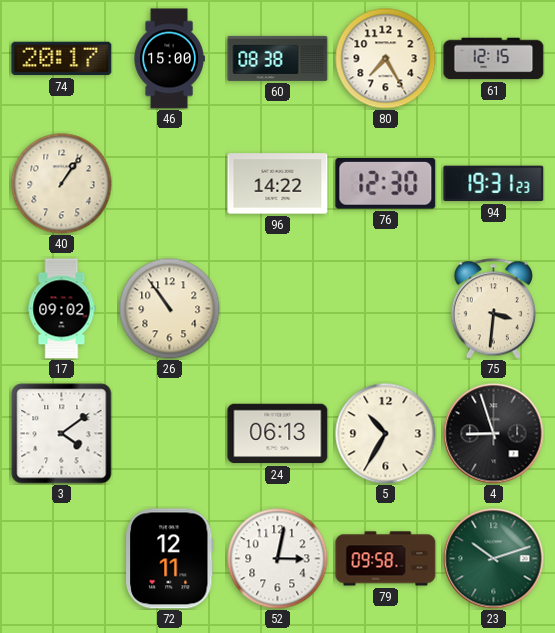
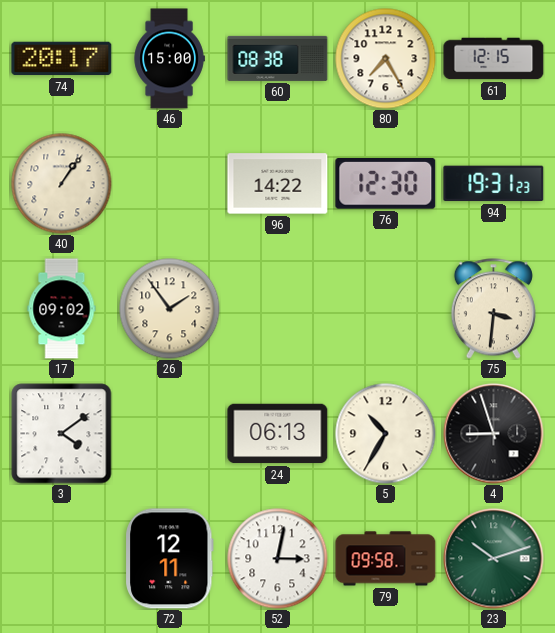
26: 10:54 -> 1:54
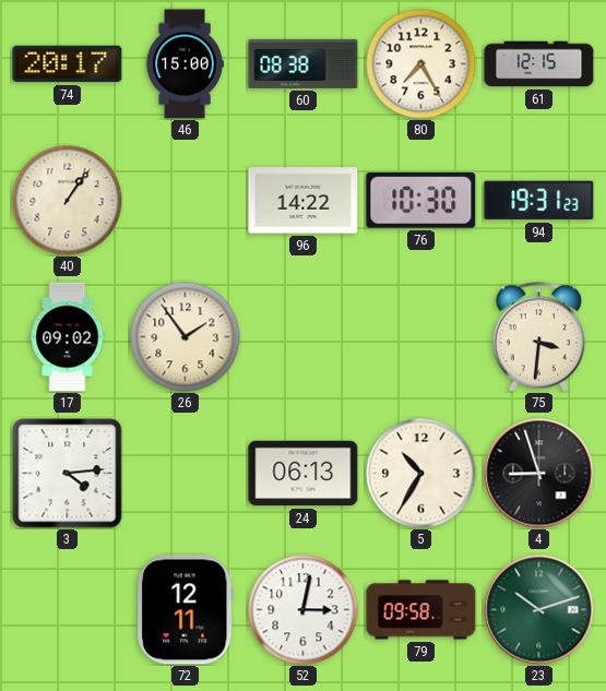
76: 12:30 -> 10:30
3: 4:09 -> 4:14
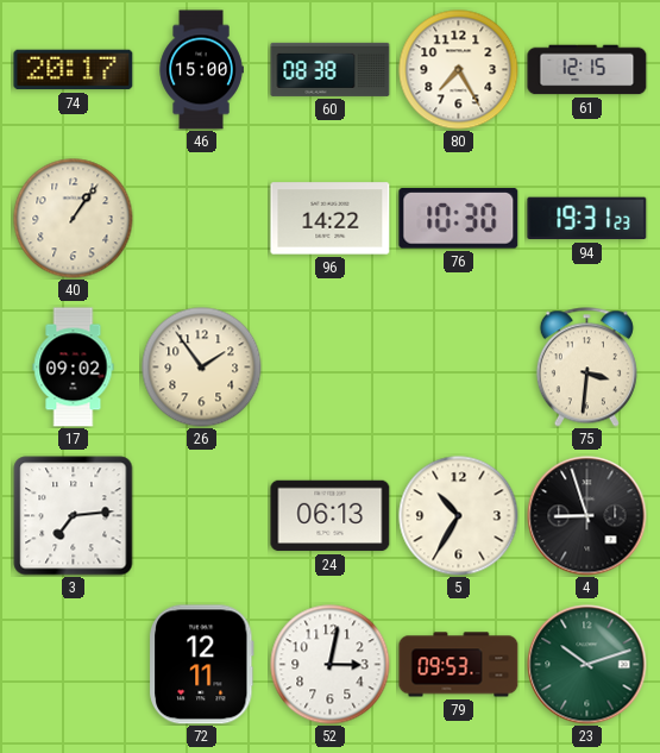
3: 4:14 -> 7:14
79: 09:58 -> 09:53
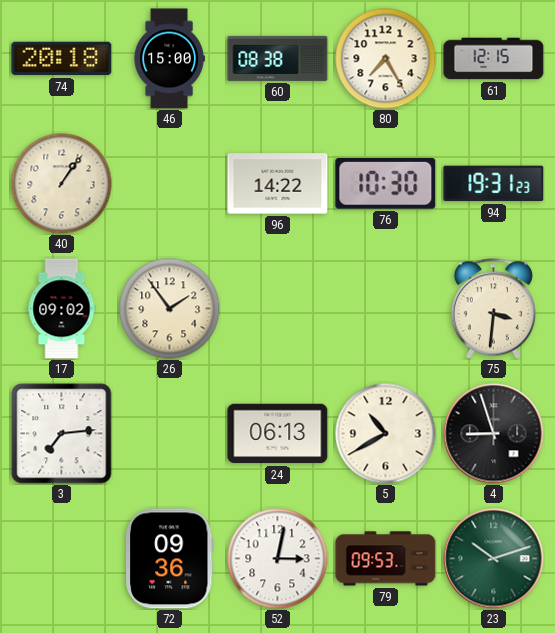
74: 20:17 -> 20:18
5: 10:35 -> 10:40
72: 12:11 -> 09:36
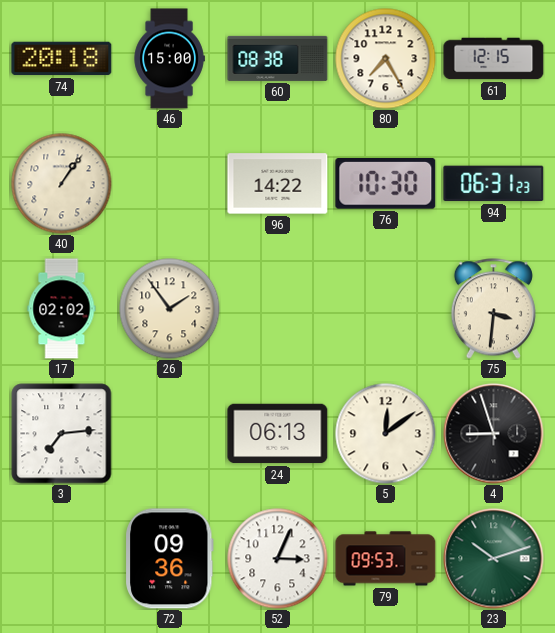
94: 19:31 -> 06:31
17: 09:02 -> 02:02
5: 10:40 -> 12:09
52: 3:02 -> 3:04
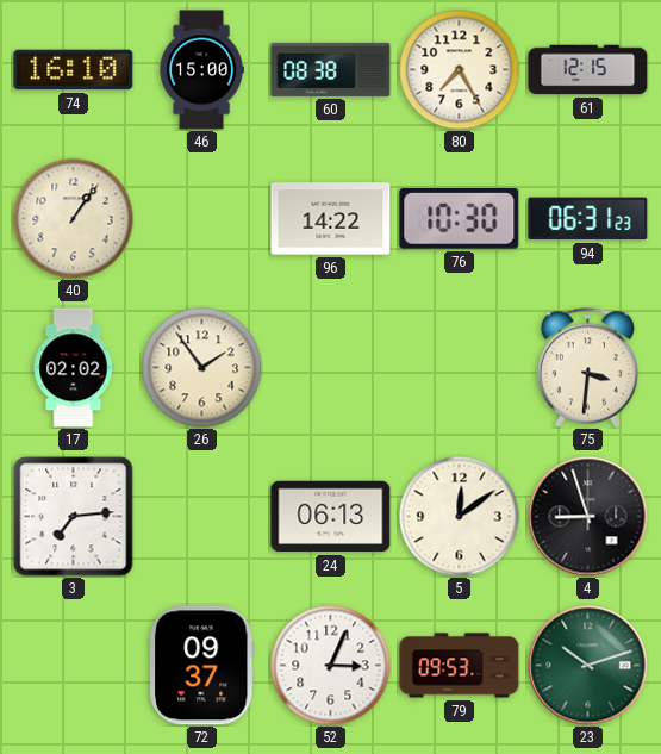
74: 20:18 -> 16:10
72: 09:36 -> 09:37
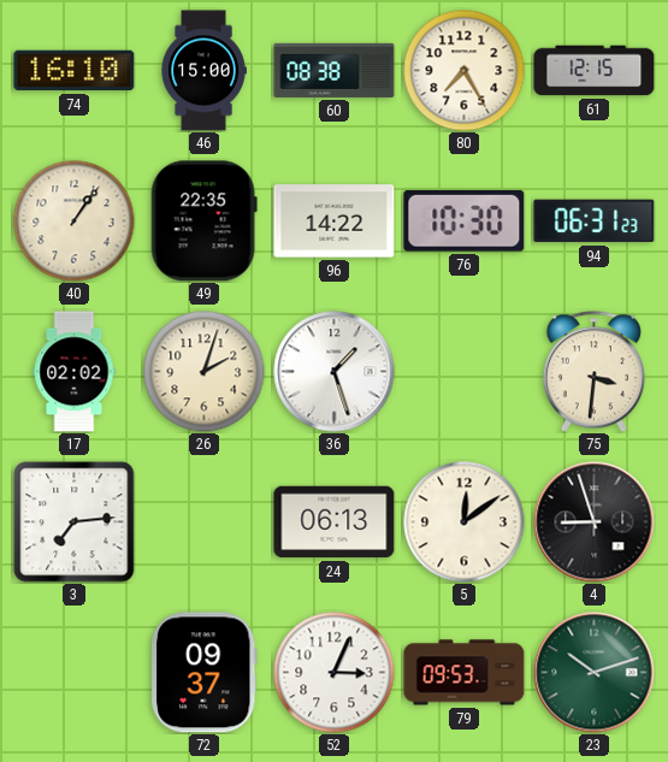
49: none -> 22:35
26: 1:54 -> 2:03
36: none -> 1:27
